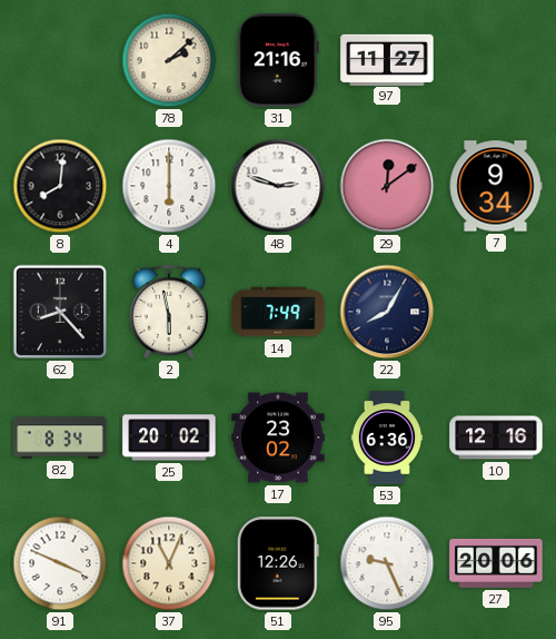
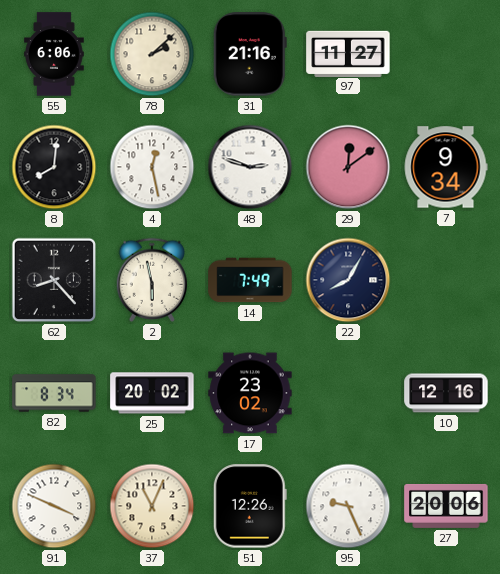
55: none -> 6:06
4: 6:00 -> 12:28
53: 6:36 -> none
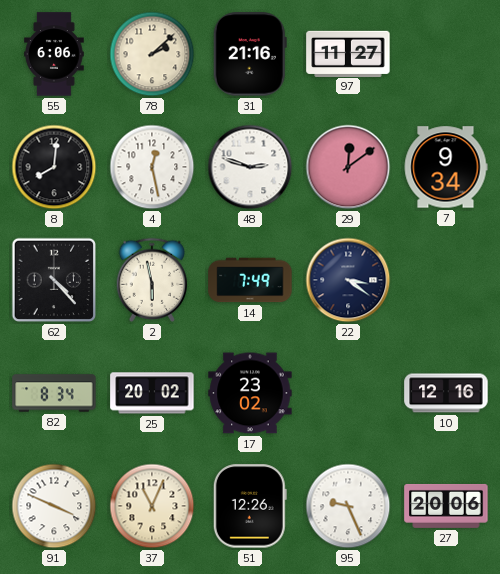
62: 8:23 -> 4:23
22: 8:05 -> 3:21
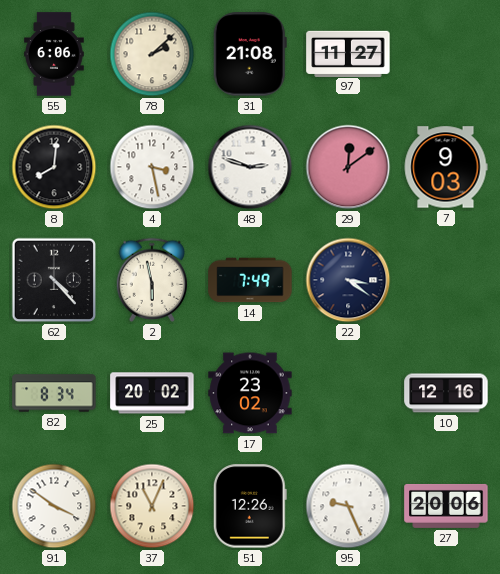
31: 21:16 -> 21:08
4: 12:28 -> 3:28
7: 9:34 -> 9:03
91: 3:49 -> 3:51
